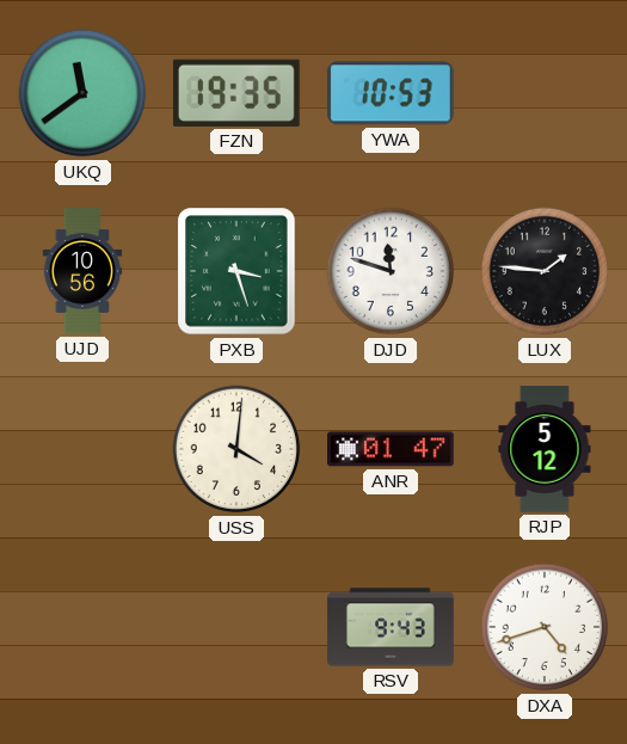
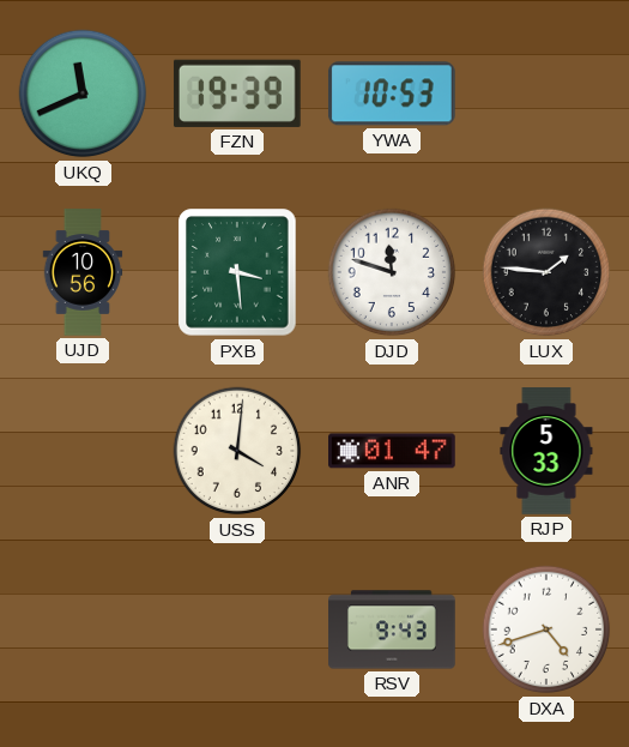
UKQ: 11:39 -> 11:41
FZN: 19:35 -> 19:39
PXB: 3:27 -> 3:29
RJP: 5:12 -> 5:33
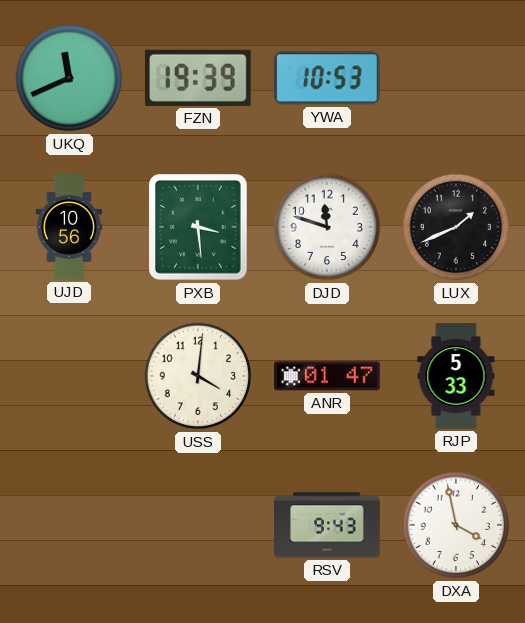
LUX: 1:46 -> 1:41
DXA: 4:42 -> 3:58
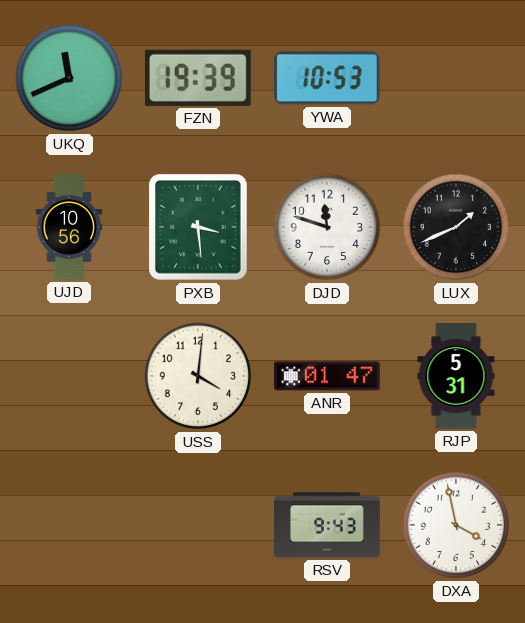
RJP: 5:33 -> 5:31
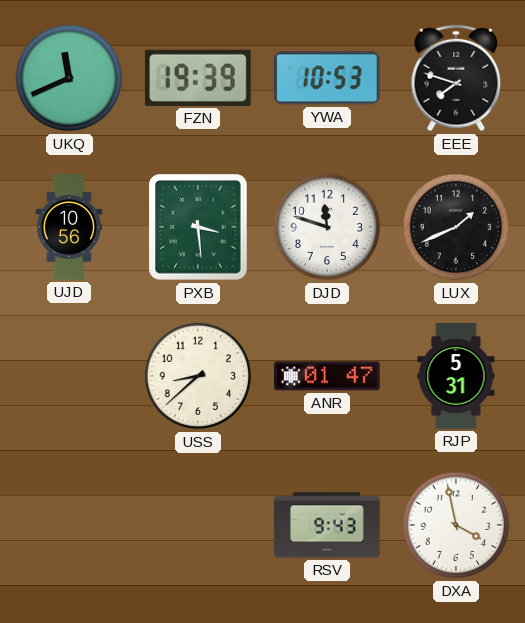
EEE: none -> 7:48
USS: 4:01 -> 8:38
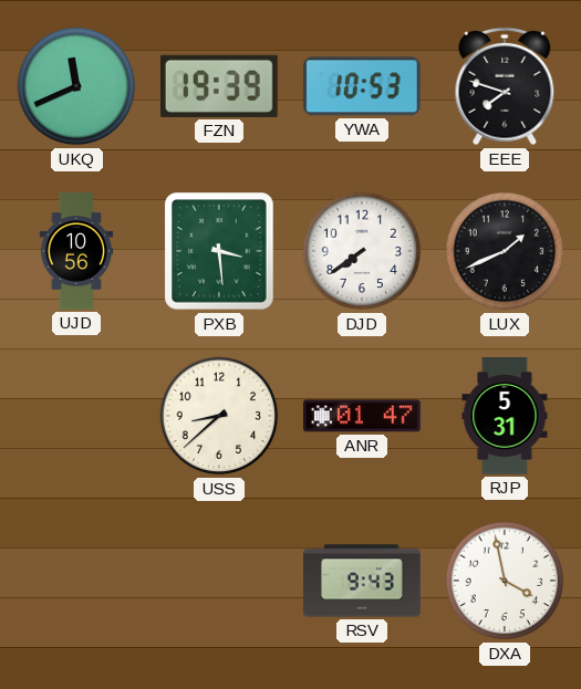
DJD: 11:48 -> 7:39
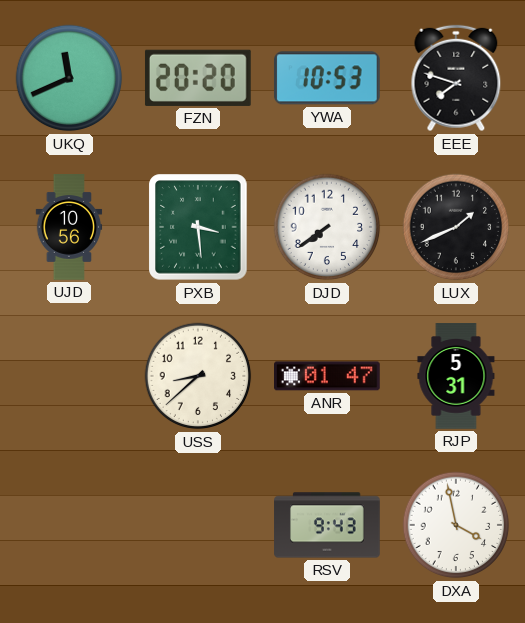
FZN: 19:39 -> 20:20
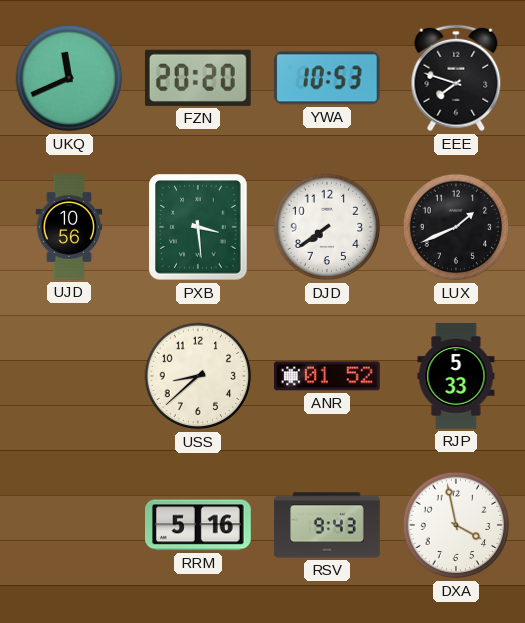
ANR: 01:47 -> 01:52
RJP: 5:31 -> 5:33
RRM: none -> 5:16
